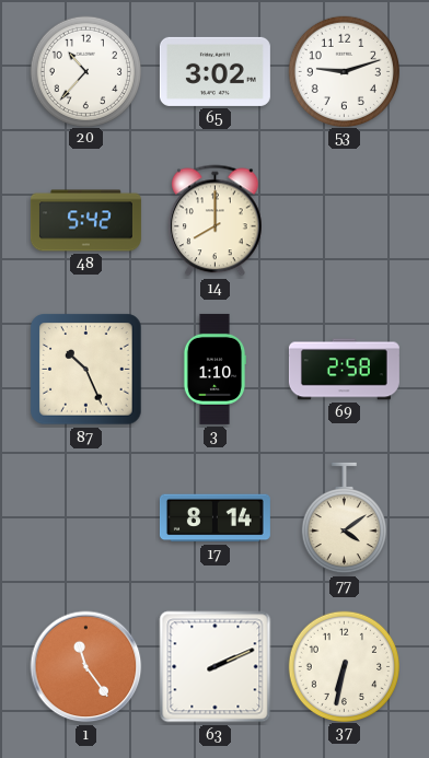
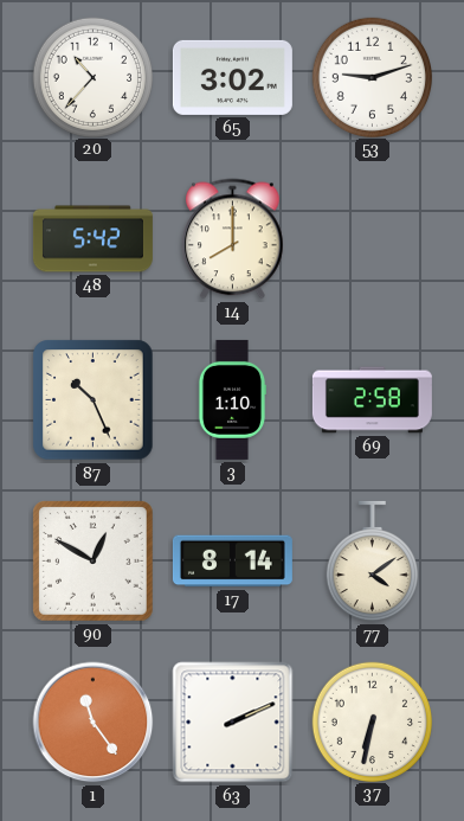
90: none -> 12:50
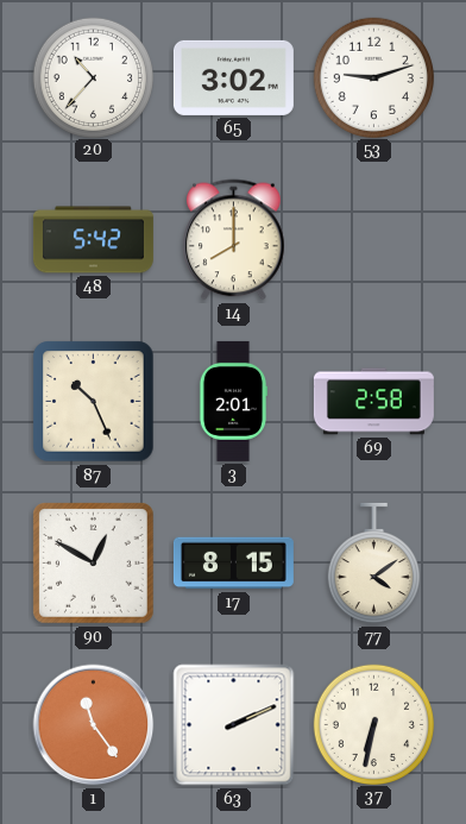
3: 1:10 -> 2:01
17: 8:14 -> 8:15
